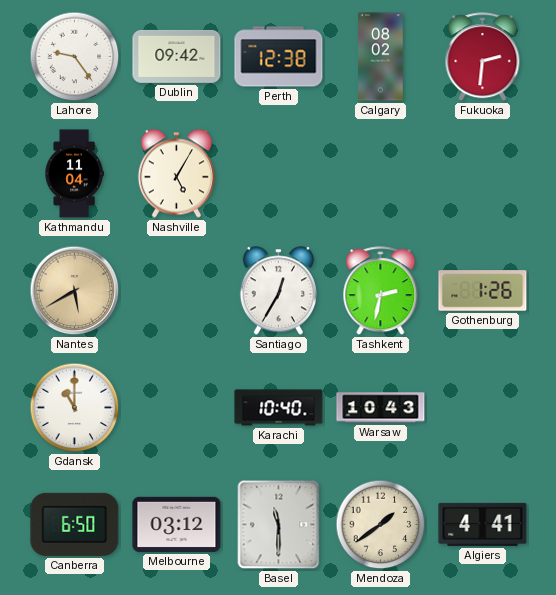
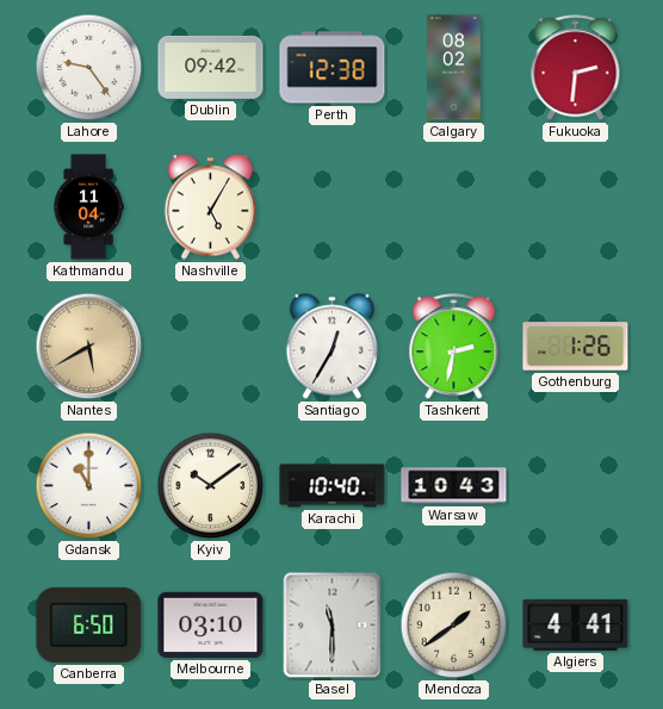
Kyiv: none -> 10:09
Melbourne: 03:12 -> 03:10
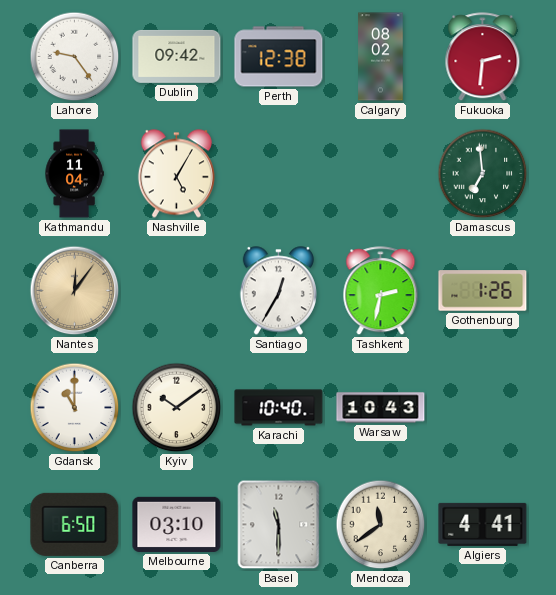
Damascus: none -> 6:59
Nantes: 5:40 -> 12:06
Mendoza: 1:39 -> 11:39
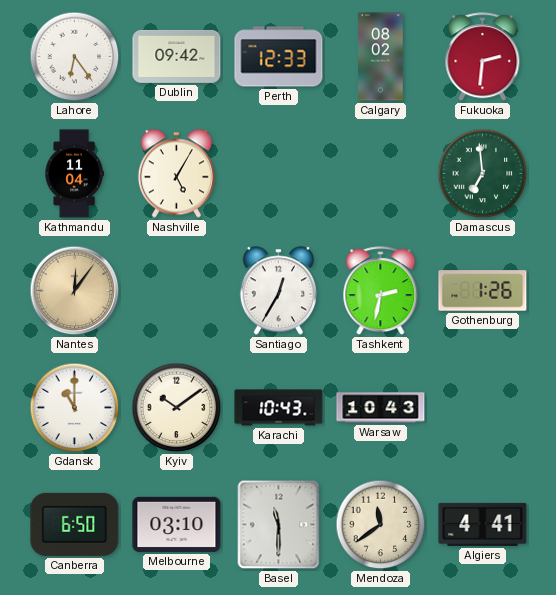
Lahore: 9:24 -> 6:24
Perth: 12:38 -> 12:33
Karachi: 10:40 -> 10:43
